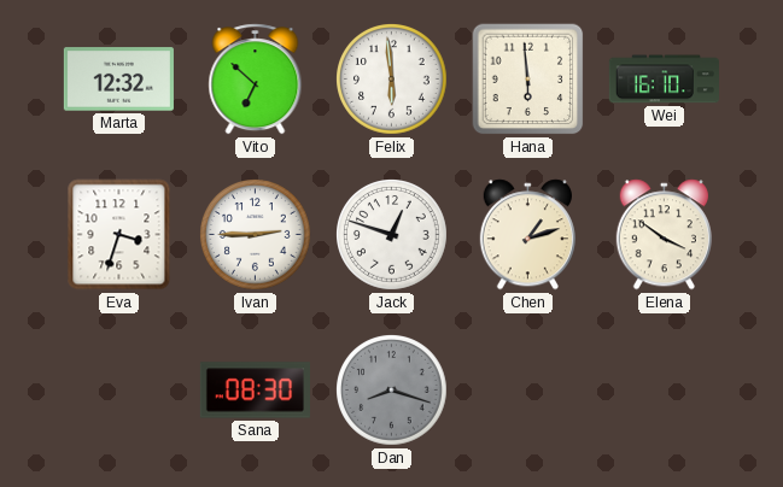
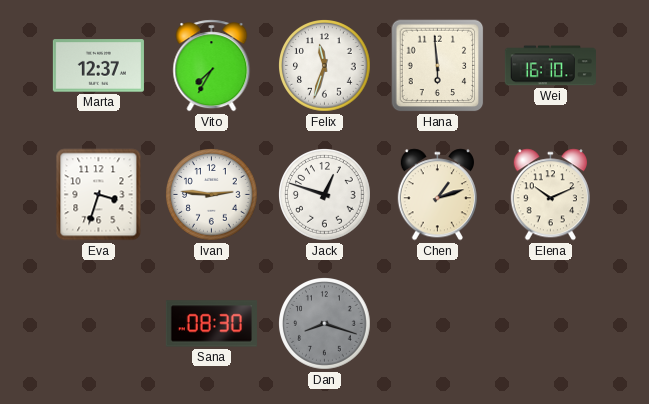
Marta: 12:32 -> 12:37
Vito: 6:52 -> 7:35
Felix: 5:59 -> 11:33
Ivan: 2:45 -> 2:46
Elena: 3:51 -> 10:11
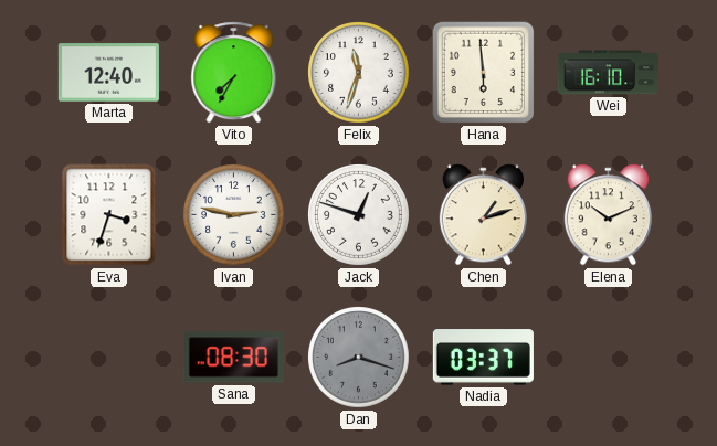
Marta: 12:37 -> 12:40
Ivan: 2:46 -> 2:47
Nadia: none -> 03:37
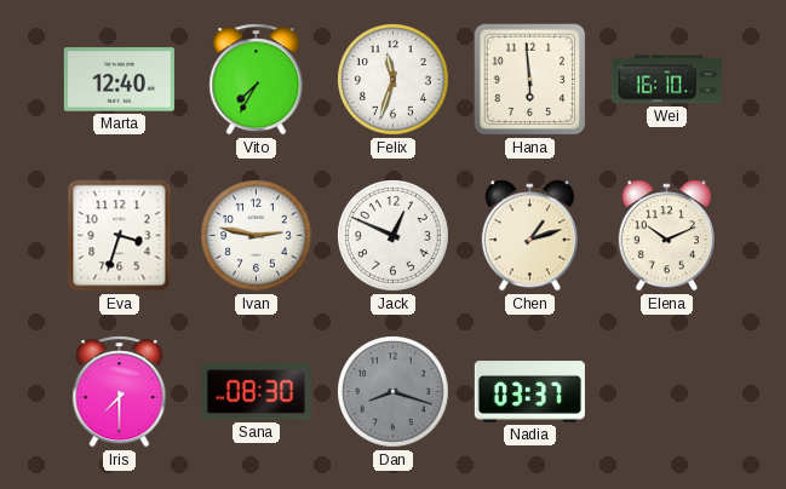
Jack: 12:48 -> 12:49
Iris: none -> 7:30
